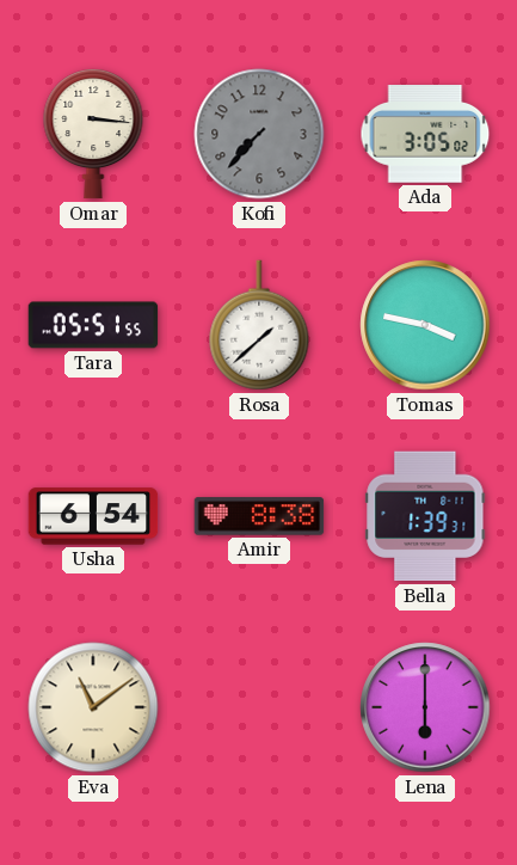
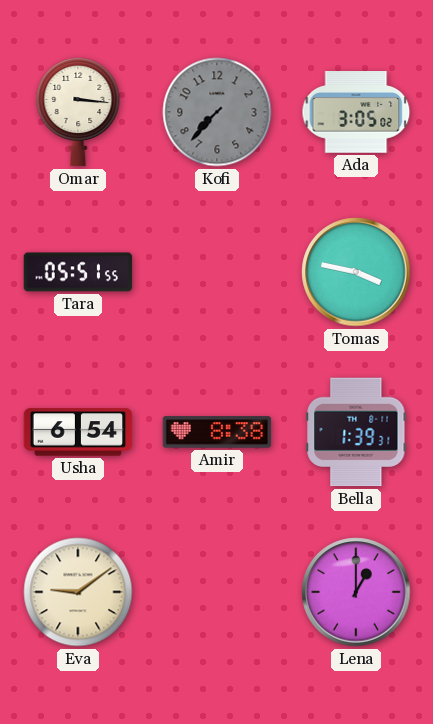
Rosa: 1:38 -> none
Eva: 11:09 -> 9:09
Lena: 6:00 -> 1:00
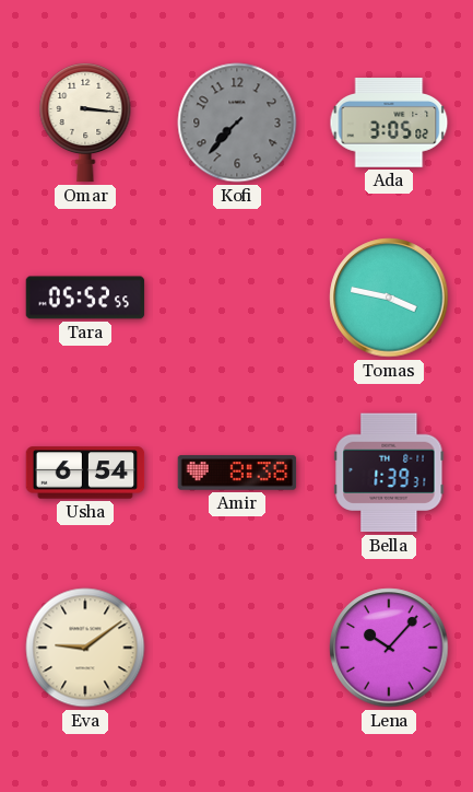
Tara: 05:51 -> 05:52
Lena: 1:00 -> 10:07
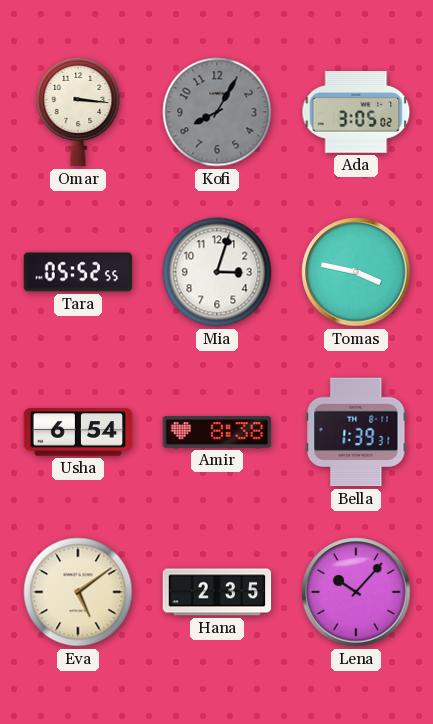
Kofi: 7:37 -> 8:05
Mia: none -> 3:03
Eva: 9:09 -> 5:09
Hana: none -> 2:35
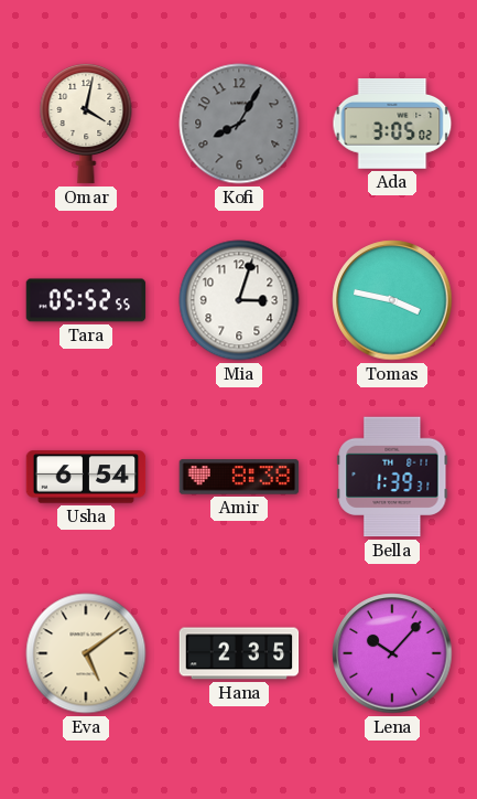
Omar: 3:16 -> 4:02
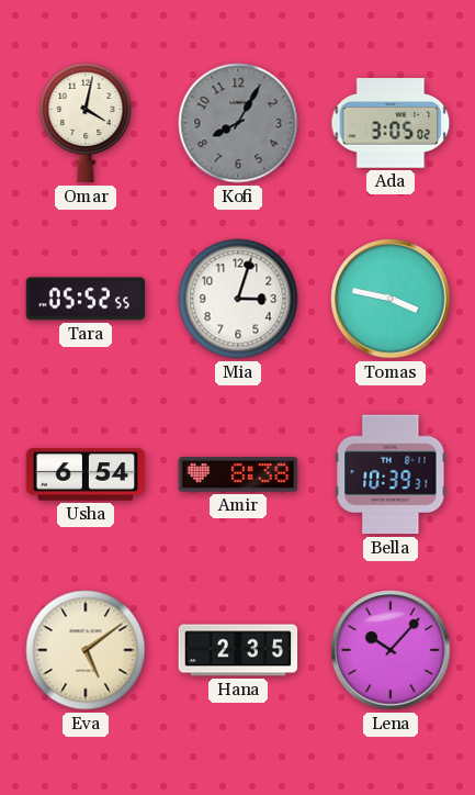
Bella: 1:39 -> 10:39
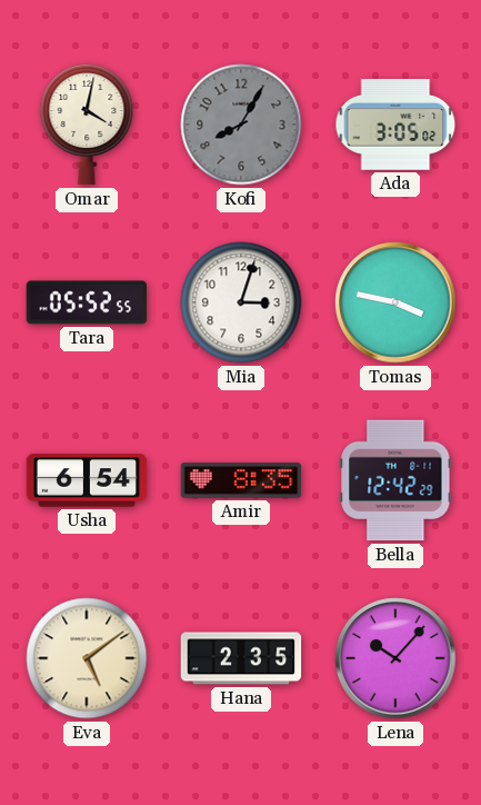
Amir: 8:38 -> 8:35
Bella: 10:39 -> 12:42
